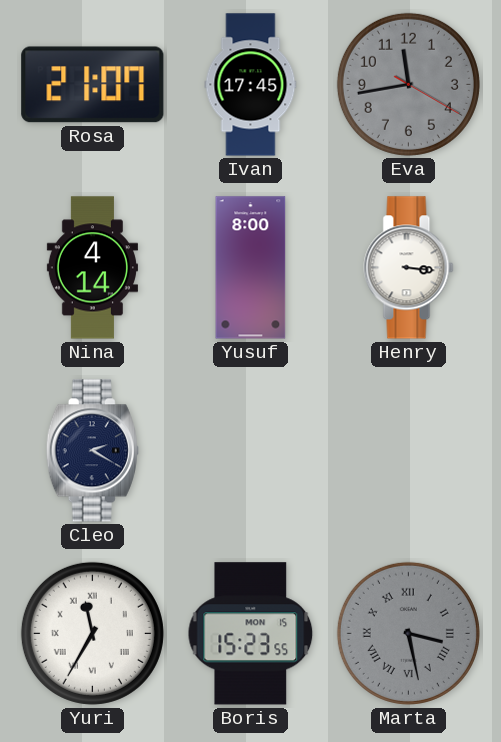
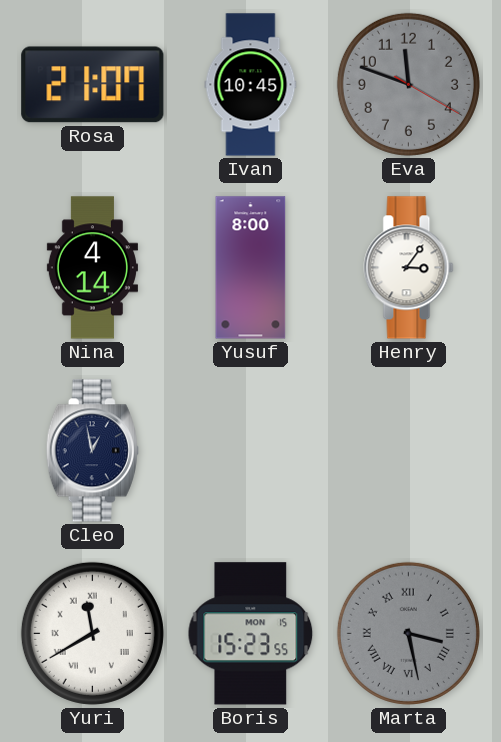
Ivan: 17:45 -> 10:45
Eva: 11:43 -> 11:48
Henry: 3:16 -> 3:06
Cleo: 2:20 -> 12:58
Yuri: 11:35 -> 11:40
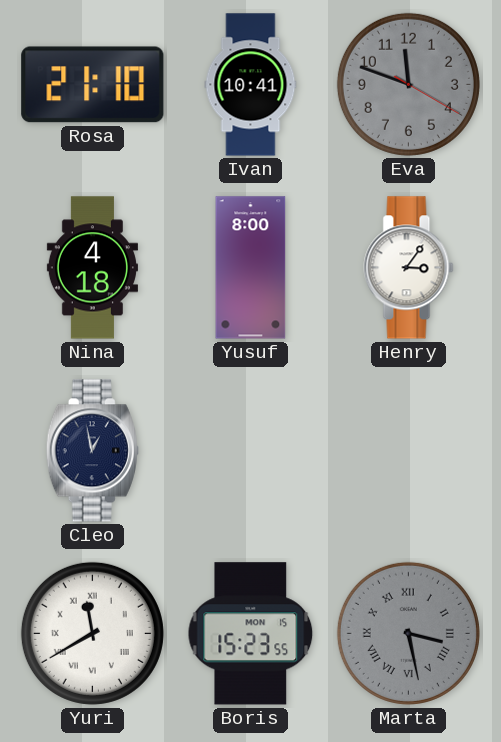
Rosa: 21:07 -> 21:10
Ivan: 10:45 -> 10:41
Nina: 4:14 -> 4:18
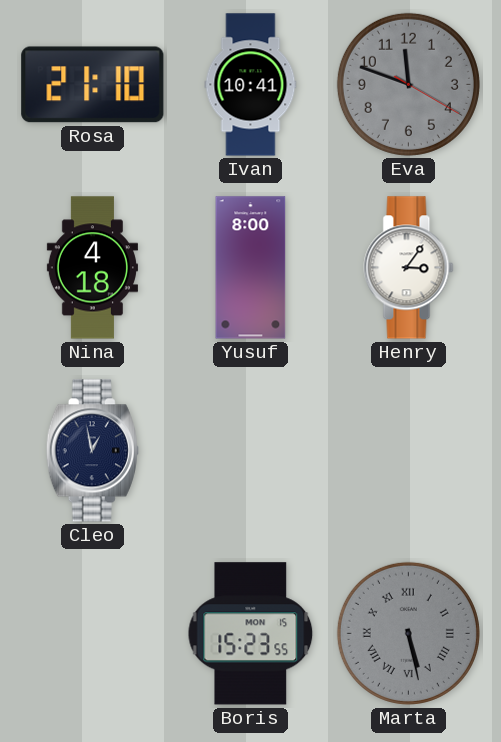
Yuri: 11:40 -> none
Marta: 3:28 -> 5:28
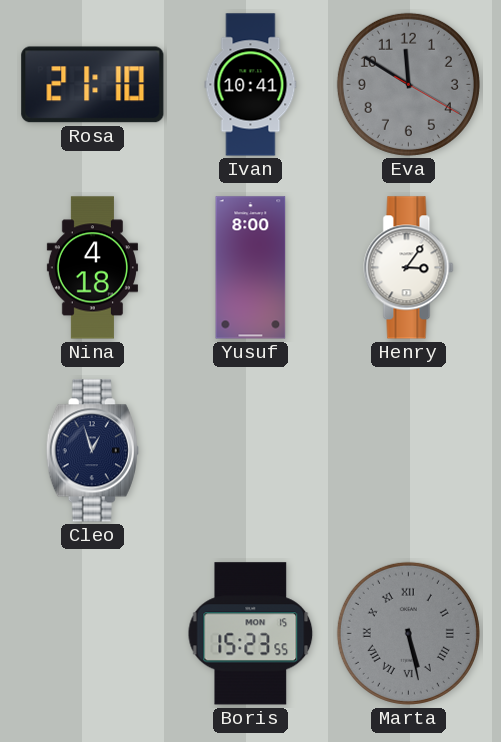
Eva: 11:48 -> 11:50
Cleo: 12:58 -> 12:57
